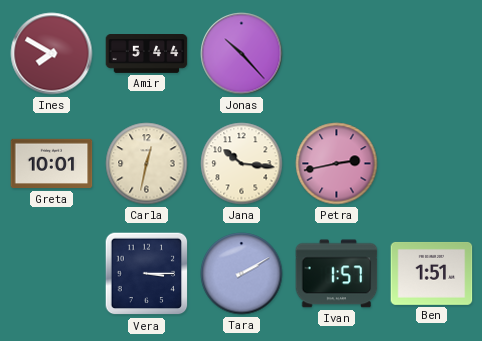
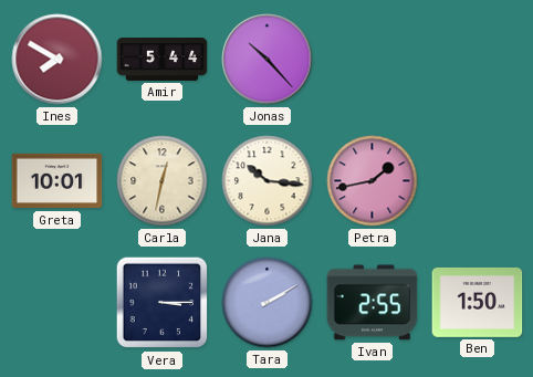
Petra: 2:43 -> 1:43
Ivan: 1:57 -> 2:55
Ben: 1:51 -> 1:50
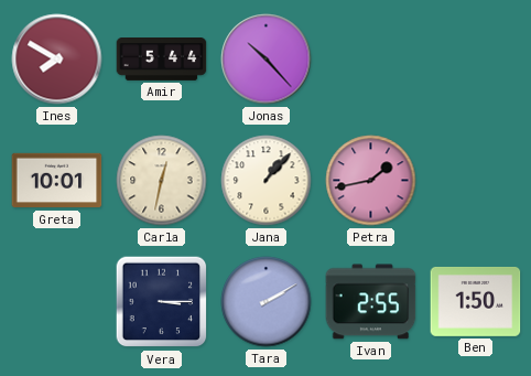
Jana: 10:16 -> 1:07
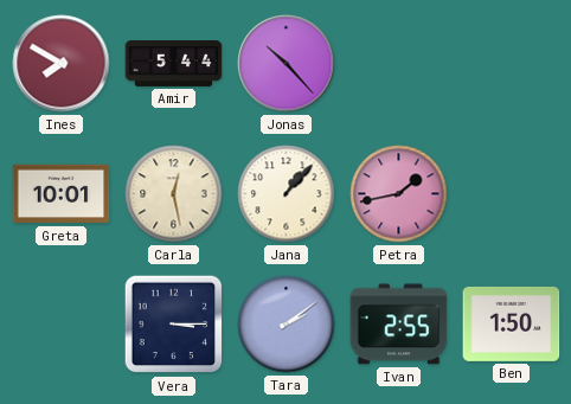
Carla: 12:32 -> 12:28
Tara: 2:10 -> 2:09
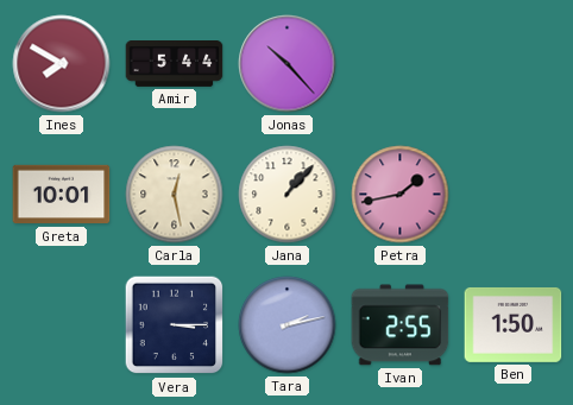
Tara: 2:09 -> 2:13
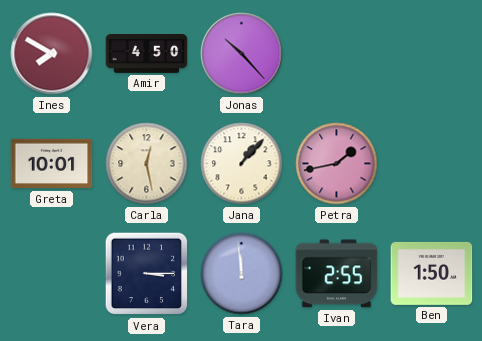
Amir: 5:44 -> 4:50
Tara: 2:13 -> 11:59
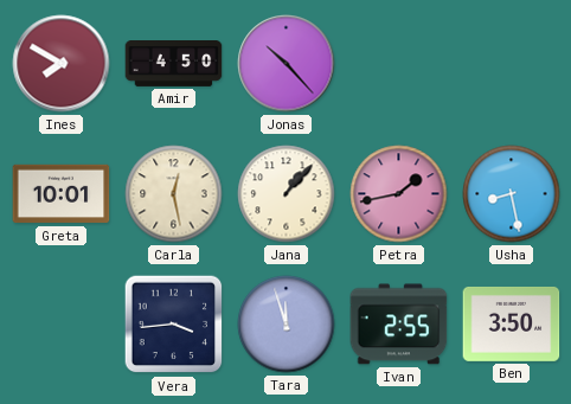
Usha: none -> 8:28
Vera: 3:15 -> 3:44
Tara: 11:59 -> 11:57
Ben: 1:50 -> 3:50
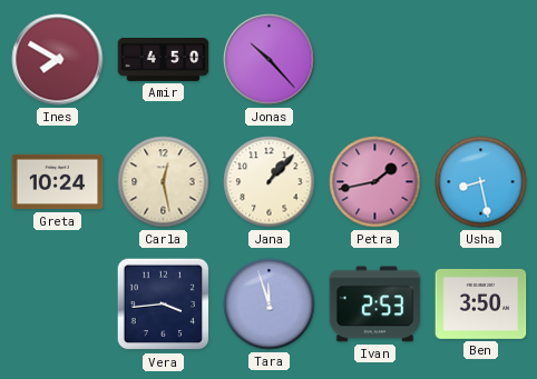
Greta: 10:01 -> 10:24
Ivan: 2:55 -> 2:53
